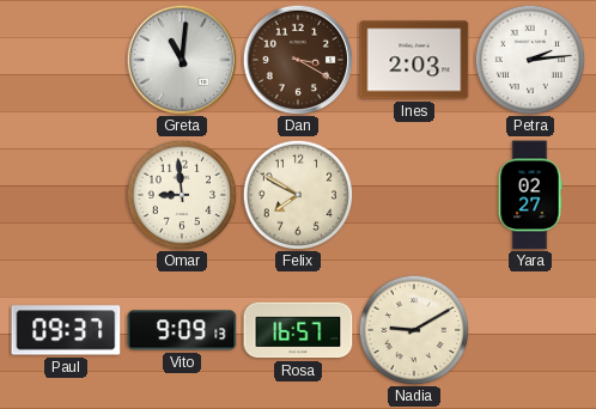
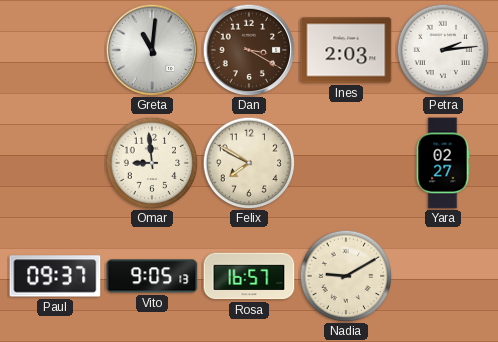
Vito: 9:09 -> 9:05
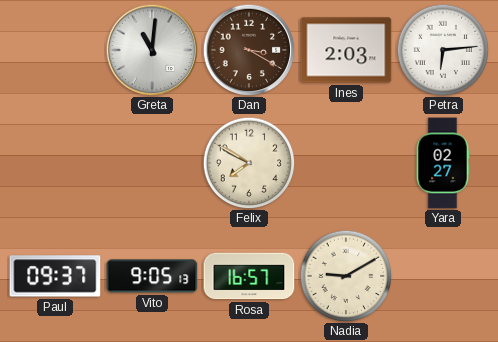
Petra: 2:14 -> 6:14
Omar: 8:59 -> none
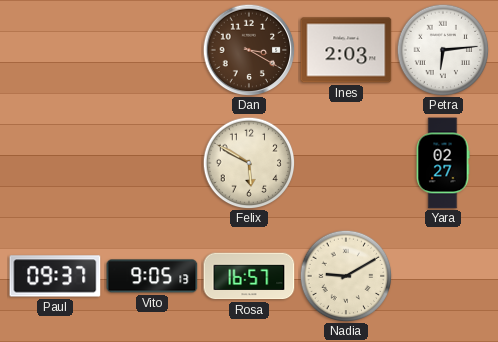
Greta: 11:01 -> none
Felix: 7:50 -> 5:50
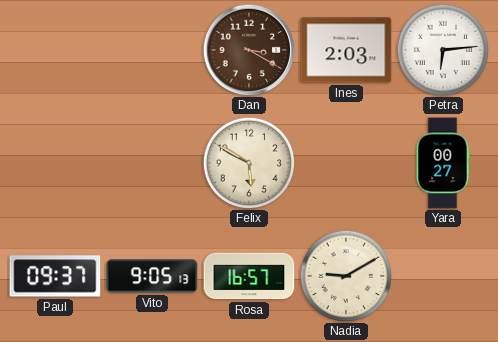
Yara: 02:27 -> 00:27
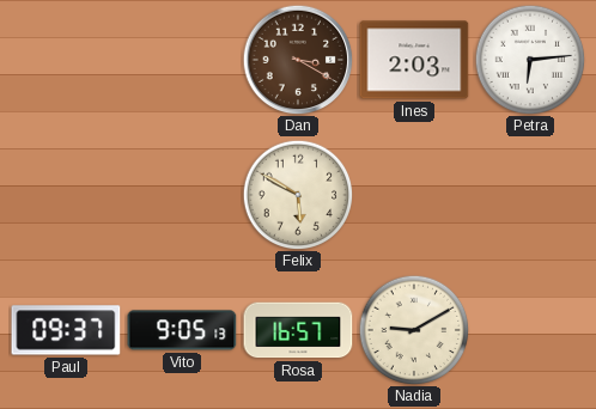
Yara: 00:27 -> none
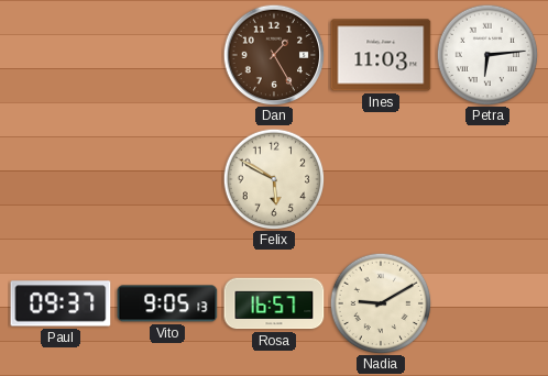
Dan: 3:20 -> 1:25
Ines: 2:03 -> 11:03
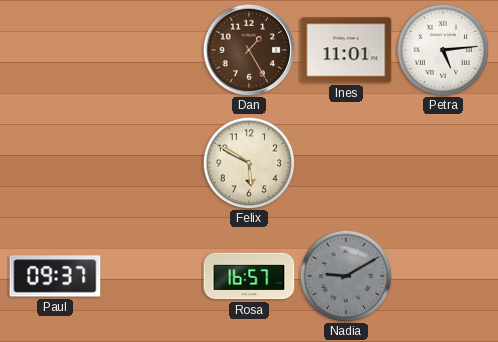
Ines: 11:03 -> 11:01
Petra: 6:14 -> 5:14
Vito: 9:05 -> none
Nadia dial: cream -> grey
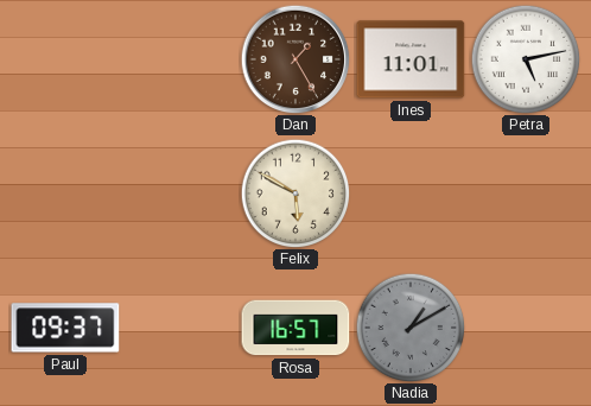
Petra: 5:14 -> 5:13
Nadia: 9:10 -> 1:10
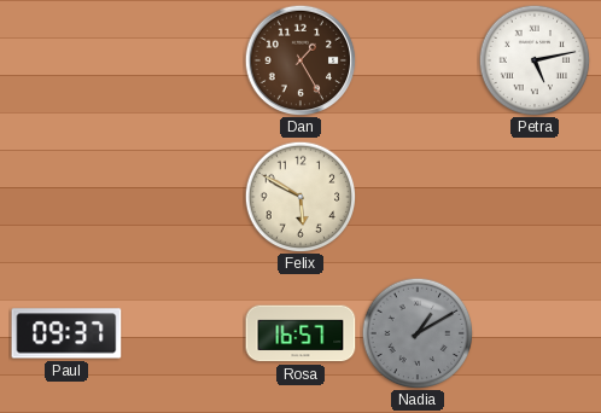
Ines: 11:01 -> none
